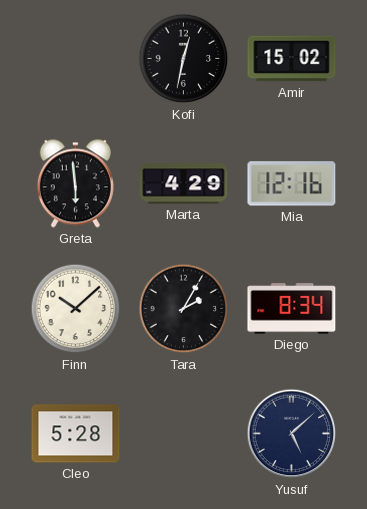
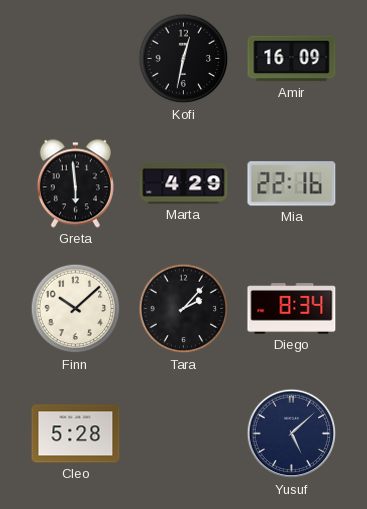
Amir: 15:02 -> 16:09
Mia: 12:16 -> 22:16
Tara: 2:05 -> 2:07
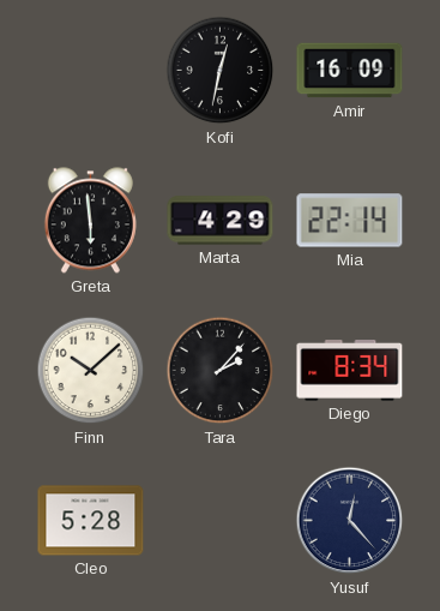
Mia: 22:16 -> 22:14
Yusuf: 5:08 -> 12:23
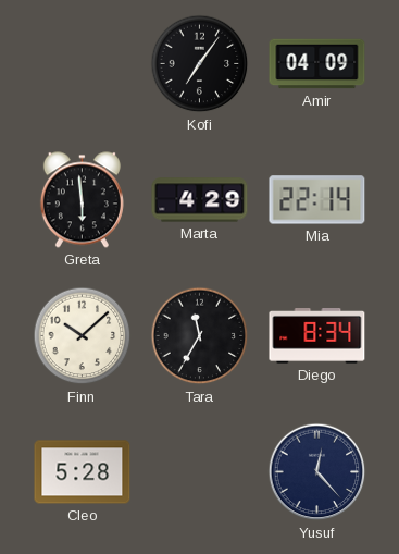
Kofi: 12:32 -> 7:06
Amir: 16:09 -> 04:09
Tara: 2:07 -> 11:35
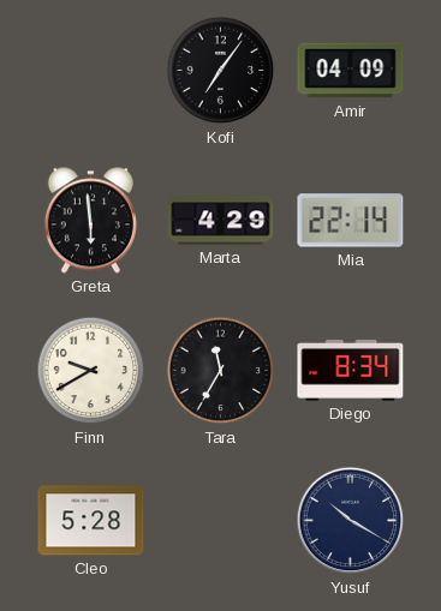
Finn: 10:08 -> 9:40
Yusuf: 12:23 -> 10:20
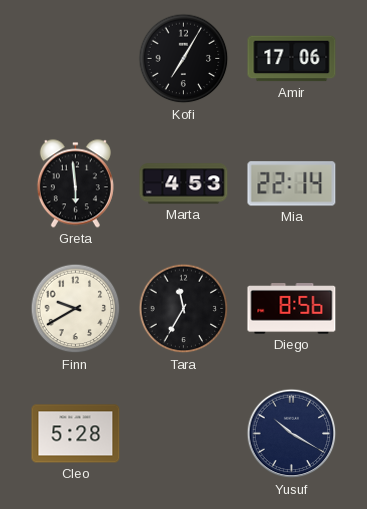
Kofi: 7:06 -> 7:05
Amir: 04:09 -> 17:06
Marta: 4:29 -> 4:53
Diego: 8:34 -> 8:56
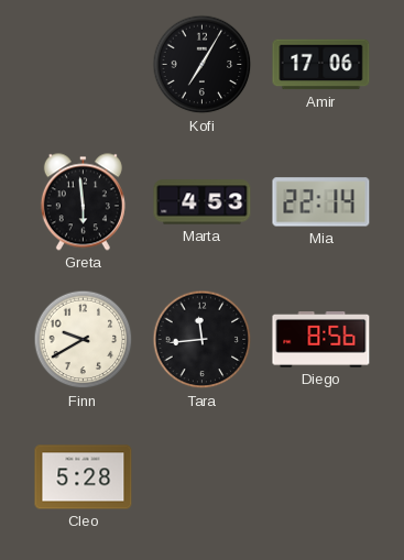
Tara: 11:35 -> 11:44
Yusuf: 10:20 -> none
